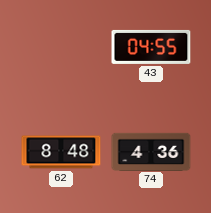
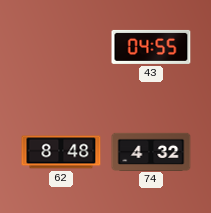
74: 4:36 -> 4:32
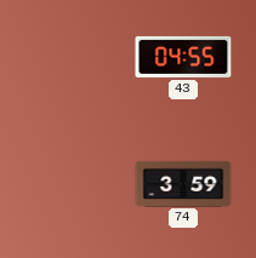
62: 8:48 -> none
74: 4:32 -> 3:59
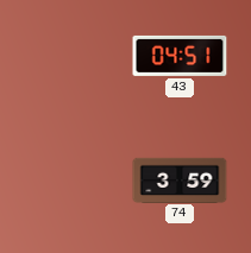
43: 04:55 -> 04:51
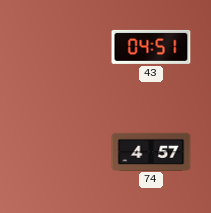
74: 3:59 -> 4:57
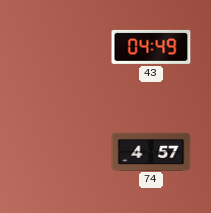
43: 04:51 -> 04:49
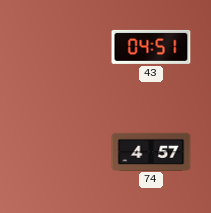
43: 04:49 -> 04:51
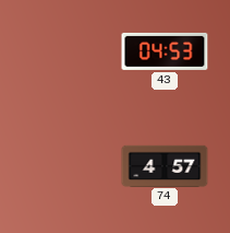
43: 04:51 -> 04:53
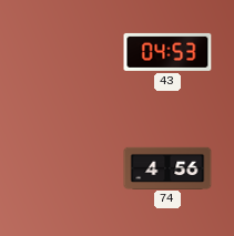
74: 4:57 -> 4:56
